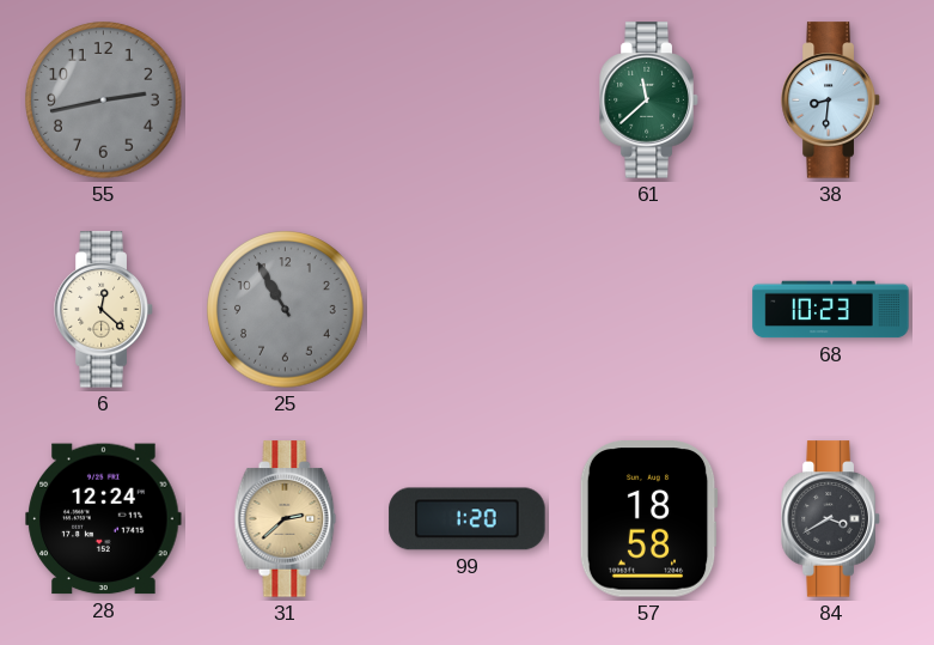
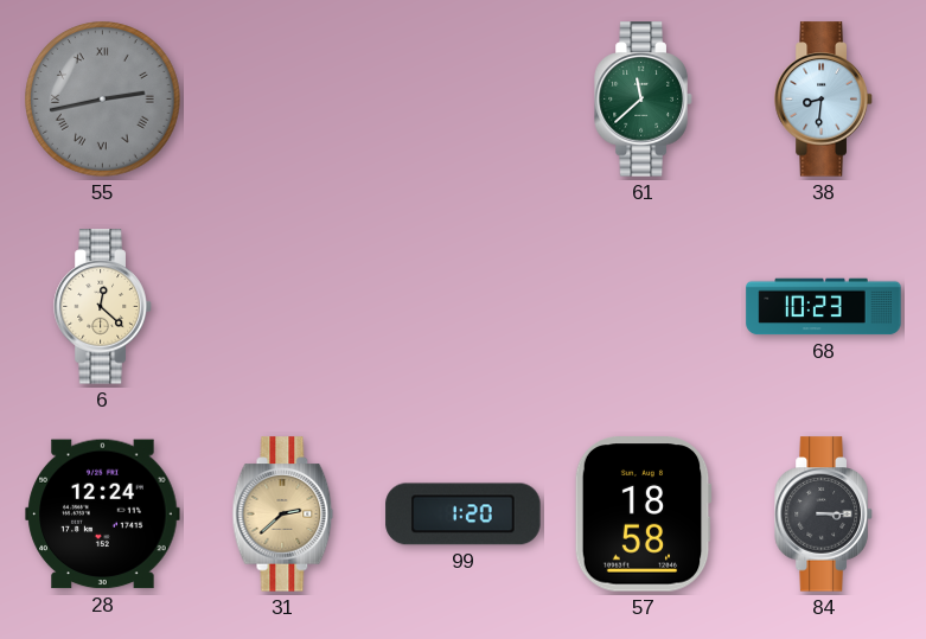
55 numerals: Arabic -> Roman
25: 10:55 -> none
84: 3:40 -> 3:15
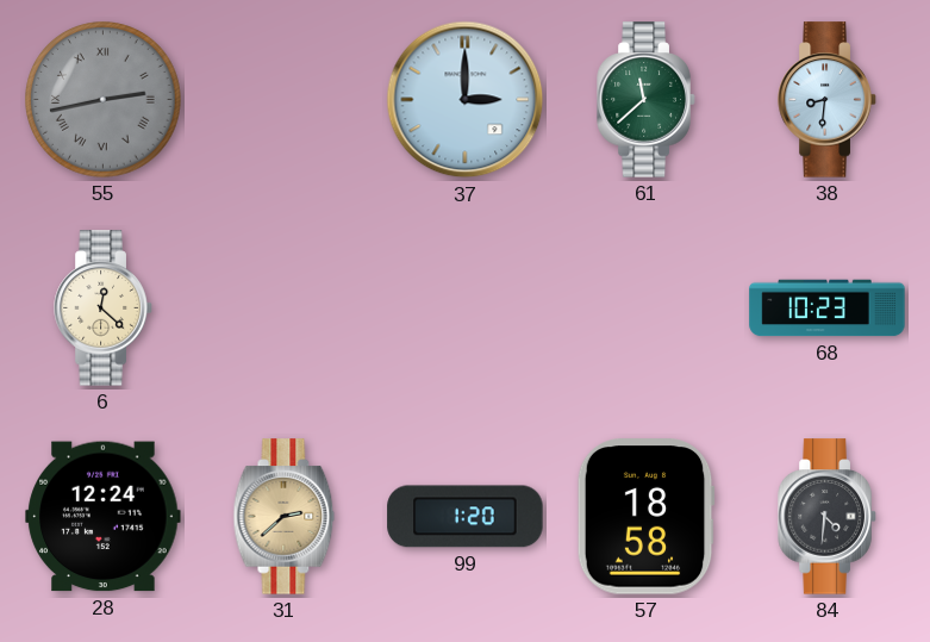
37: none -> 3:00
84: 3:15 -> 4:31
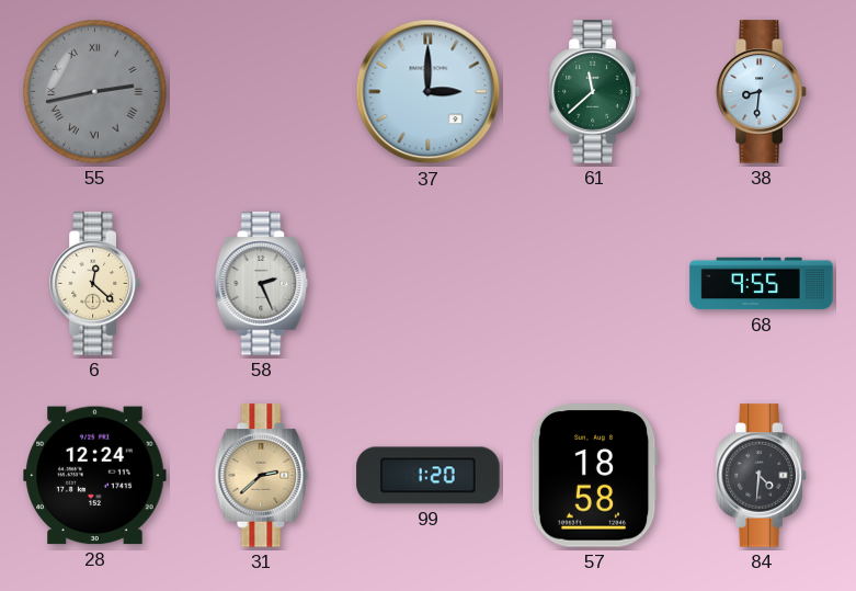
58: none -> 2:26
68: 10:23 -> 9:55
